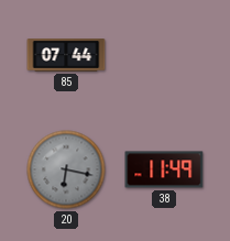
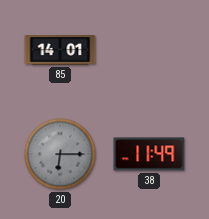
85: 07:44 -> 14:01
20: 6:17 -> 6:15
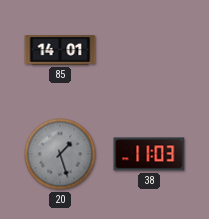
20: 6:15 -> 1:27
38: 11:49 -> 11:03
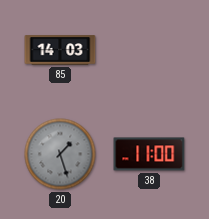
85: 14:01 -> 14:03
38: 11:03 -> 11:00
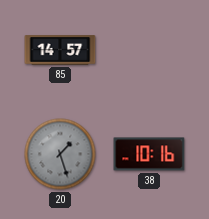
85: 14:03 -> 14:57
38: 11:00 -> 10:16
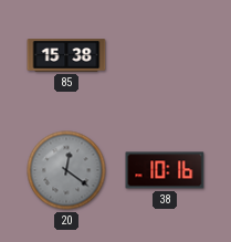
85: 14:57 -> 15:38
20: 1:27 -> 12:21
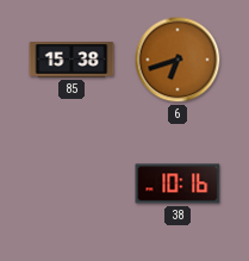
6: none -> 6:42
20: 12:21 -> none
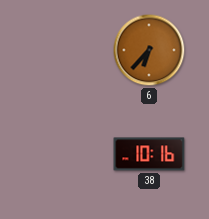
85: 15:38 -> none
6: 6:42 -> 6:37
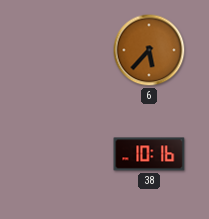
6: 6:37 -> 5:37
